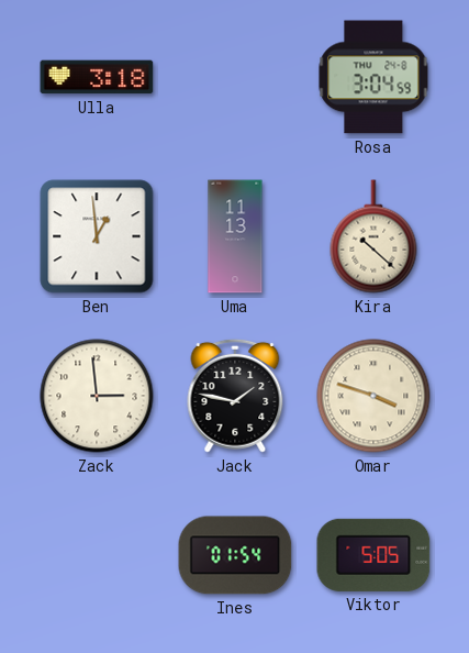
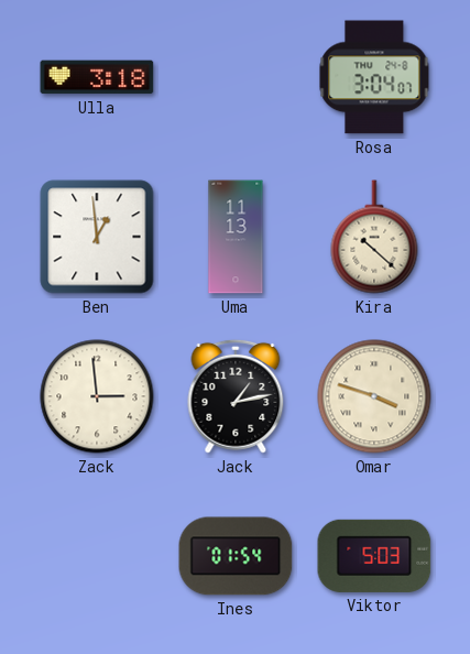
Rosa: 3:04:59 -> 3:04:07
Jack: 1:47 -> 1:13
Viktor: 5:05 -> 5:03
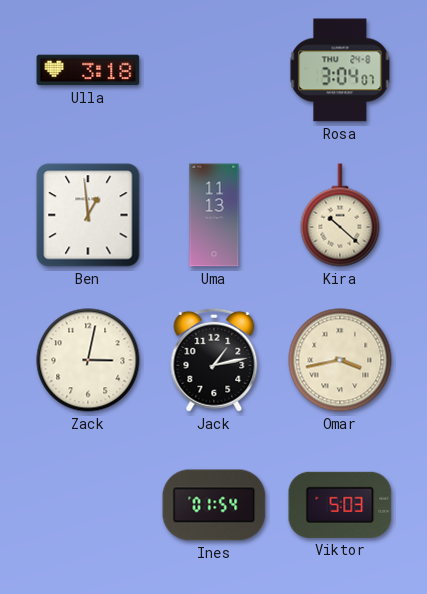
Zack: 2:59 -> 3:02
Omar: 3:48 -> 3:43
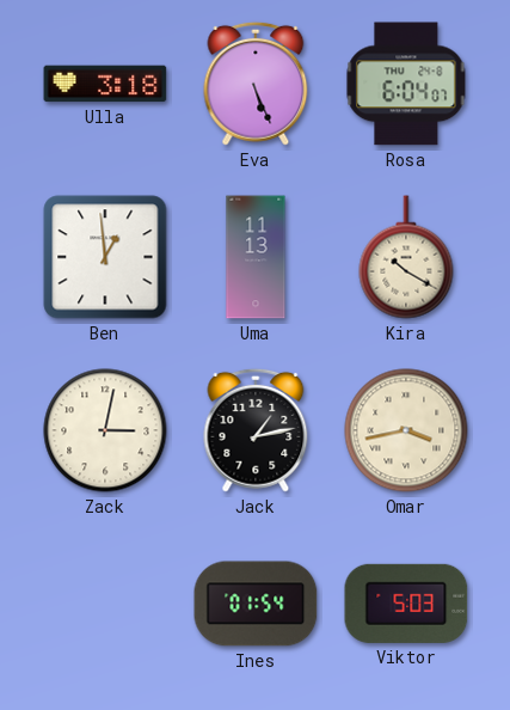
Eva: none -> 5:26
Rosa: 3:04 -> 6:04
Kira: 10:22 -> 10:20
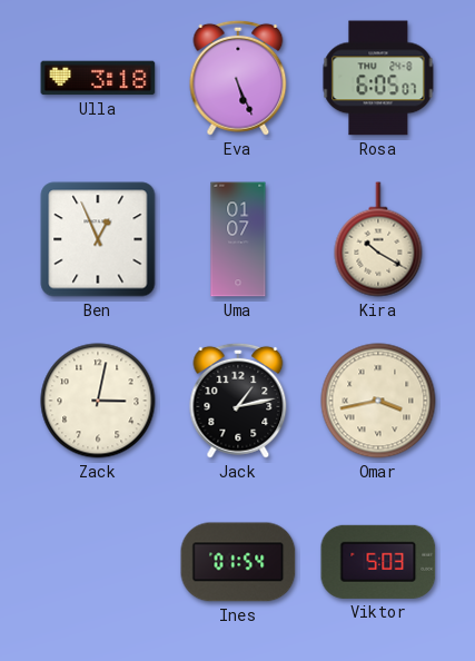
Rosa: 6:04 -> 6:05
Ben: 12:59 -> 12:56
Uma: 11:13 -> 01:07
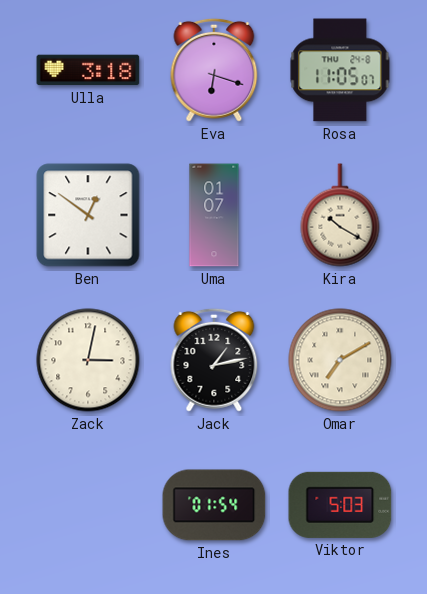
Eva: 5:26 -> 6:18
Rosa: 6:05 -> 11:05
Ben: 12:56 -> 12:51
Omar: 3:43 -> 7:10
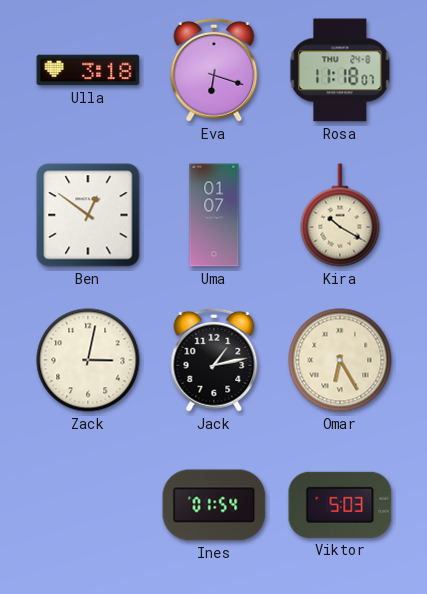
Rosa: 11:05 -> 11:18
Omar: 7:10 -> 6:25
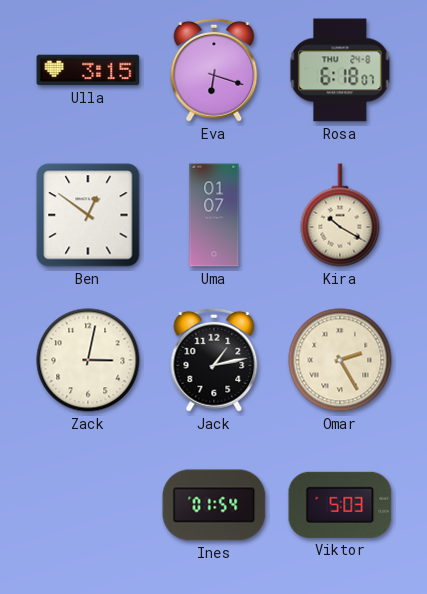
Ulla: 3:18 -> 3:15
Rosa: 11:18 -> 6:18
Omar: 6:25 -> 2:25
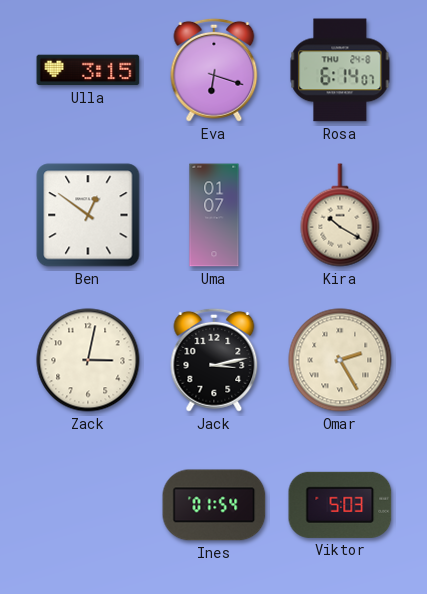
Rosa: 6:18 -> 6:14
Jack: 1:13 -> 3:13
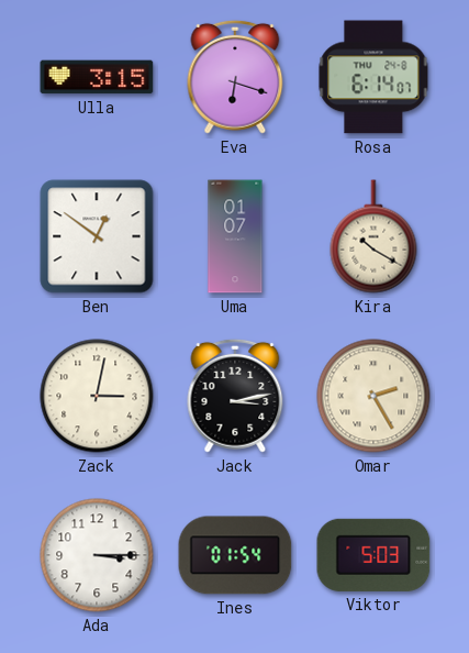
Ada: none -> 3:15
